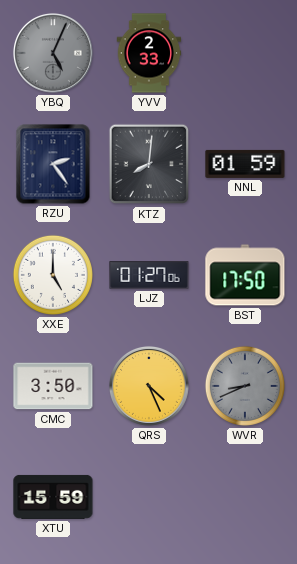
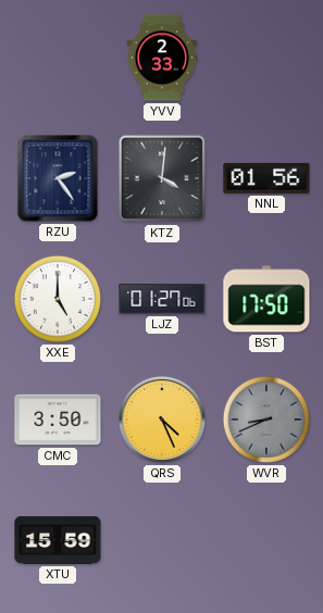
YBQ: 5:04 -> none
KTZ: 8:01 -> 4:01
NNL: 01:59 -> 01:56
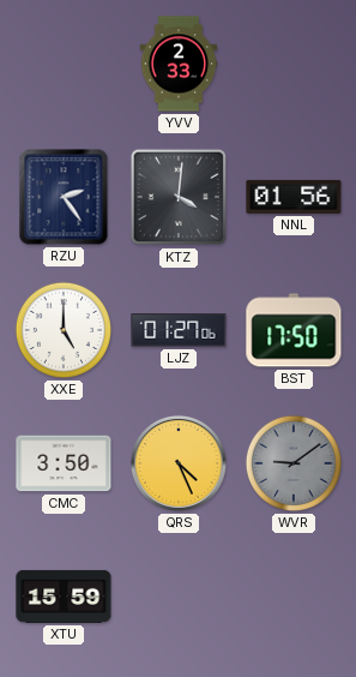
WVR: 8:41 -> 9:09
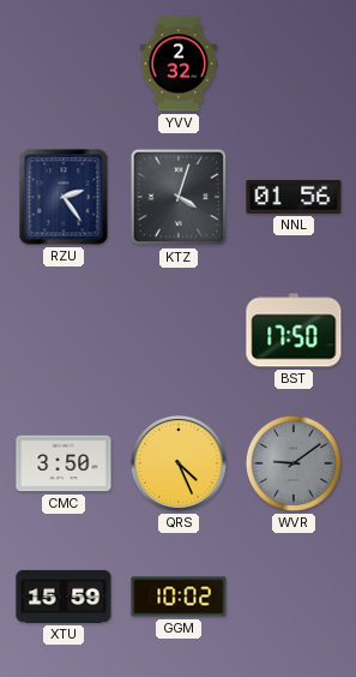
YVV: 2:33 -> 2:32
KTZ: 4:01 -> 4:03
XXE: 5:00 -> none
LJZ: 01:27 -> none
GGM: none -> 10:02
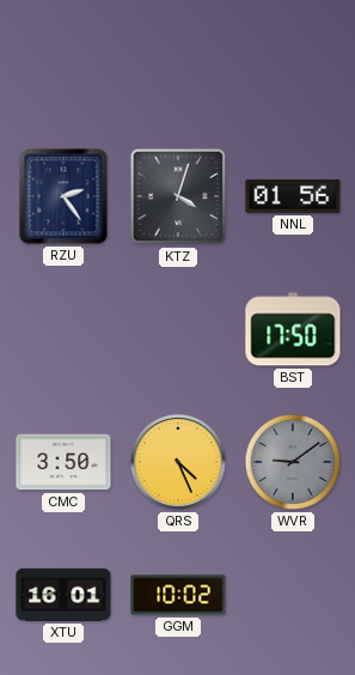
YVV: 2:32 -> none
XTU: 15:59 -> 16:01
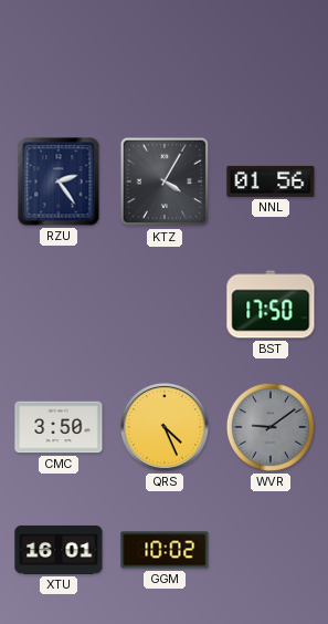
KTZ: 4:03 -> 4:05
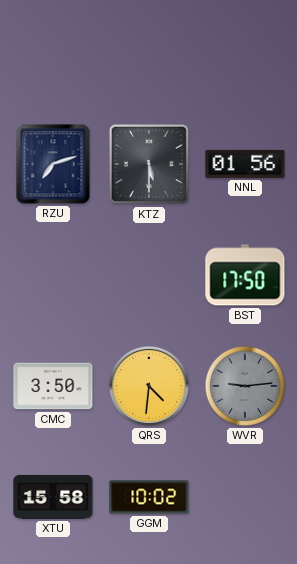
RZU: 2:24 -> 7:12
KTZ: 4:05 -> 5:30
QRS: 4:26 -> 4:31
WVR: 9:09 -> 9:14
XTU: 16:01 -> 15:58
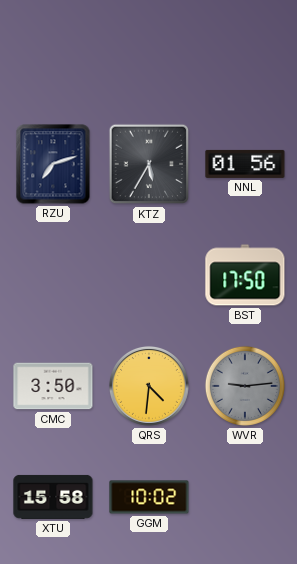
KTZ: 5:30 -> 5:35
